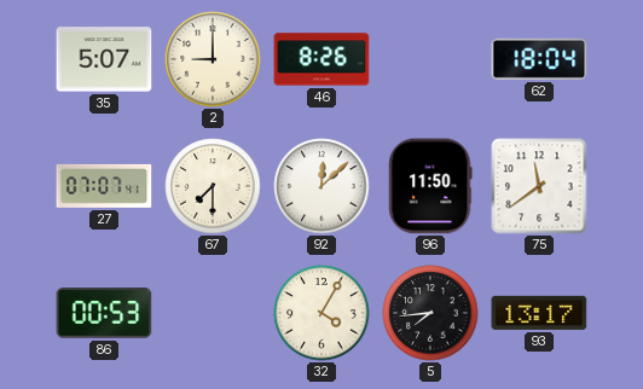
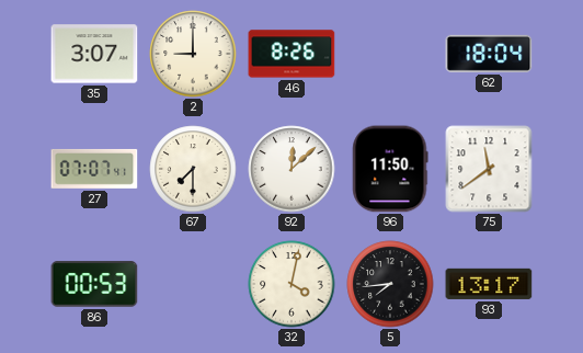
35: 5:07 -> 3:07
32: 4:05 -> 4:02
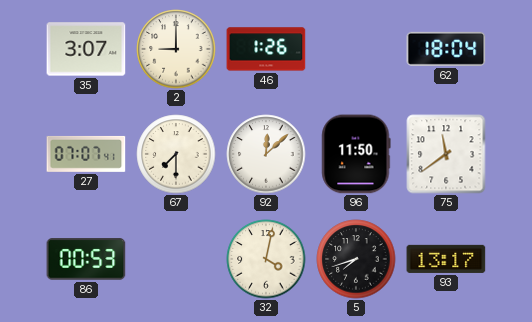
46: 8:26 -> 1:26
5: 7:44 -> 7:42
